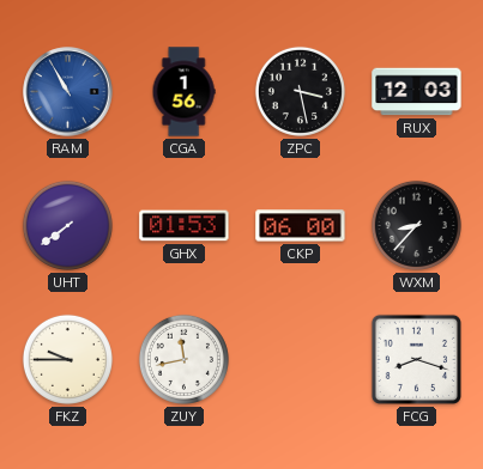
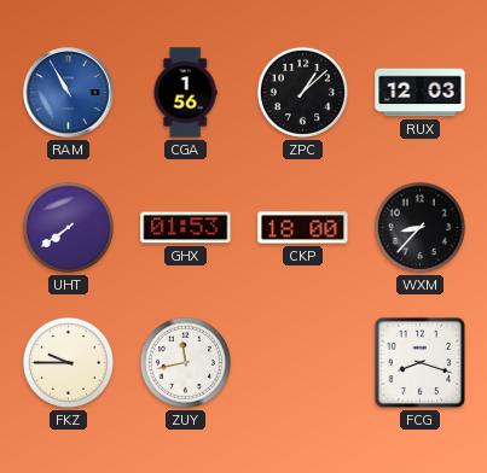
ZPC: 3:28 -> 1:08
CKP: 06:00 -> 18:00
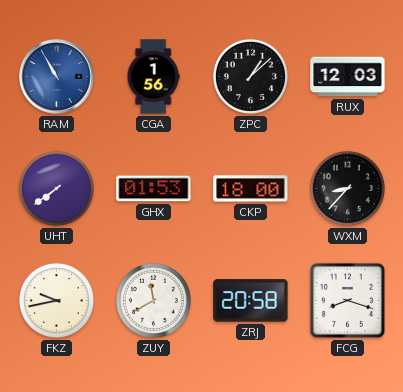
FKZ: 9:45 -> 9:43
ZUY: 11:43 -> 11:40
ZRJ: none -> 20:58
